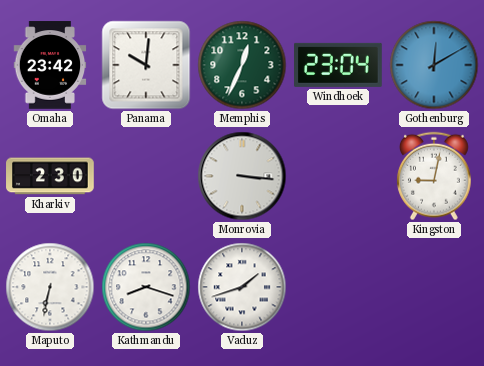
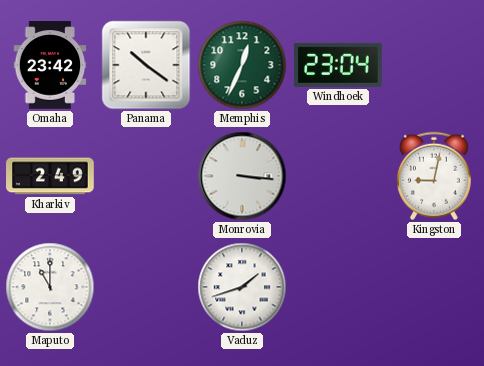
Panama: 10:01 -> 10:21
Gothenburg: 12:10 -> none
Kharkiv: 2:30 -> 2:49
Maputo: 6:32 -> 11:00
Kathmandu: 8:18 -> none
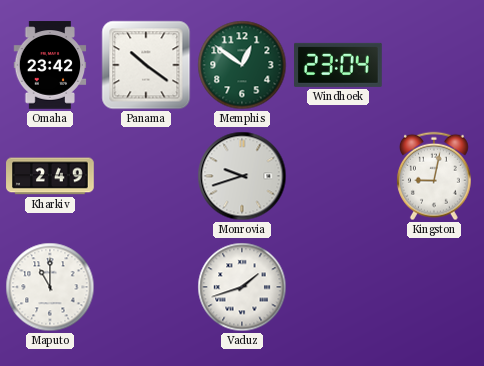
Memphis: 12:34 -> 12:51
Monrovia: 3:16 -> 9:42
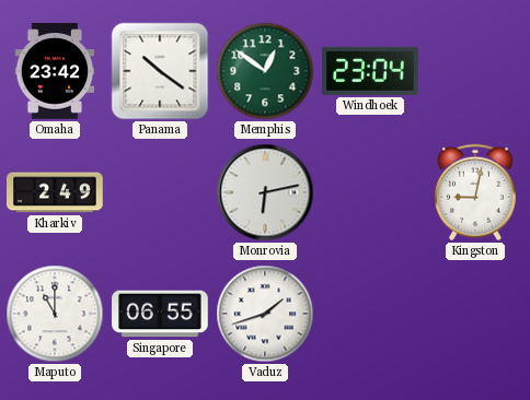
Monrovia: 9:42 -> 6:13
Singapore: none -> 06:55
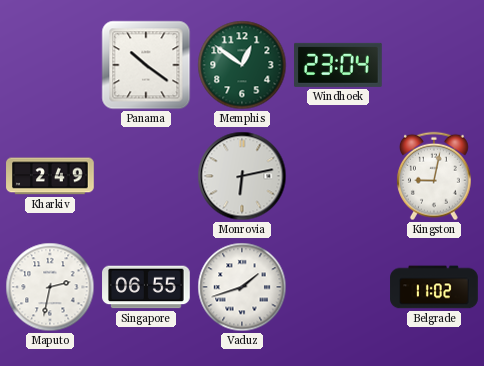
Omaha: 23:42 -> none
Maputo: 11:00 -> 2:32
Belgrade: none -> 11:02
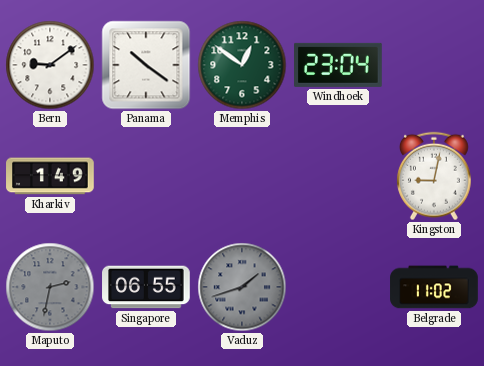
Bern: none -> 9:09
Kharkiv: 2:49 -> 1:49
Monrovia: 6:13 -> none
Maputo dial: white -> grey
Vaduz dial: white -> grey
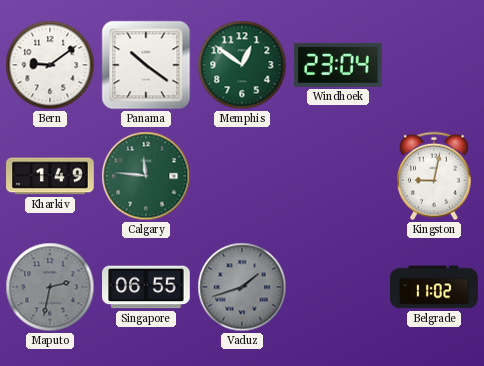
Calgary: none -> 11:46
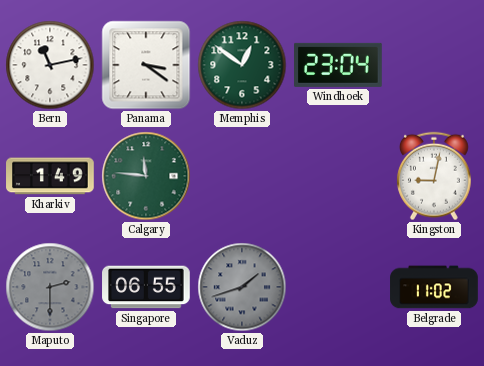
Bern: 9:09 -> 11:13
Panama: 10:21 -> 3:21
Maputo: 2:32 -> 2:30
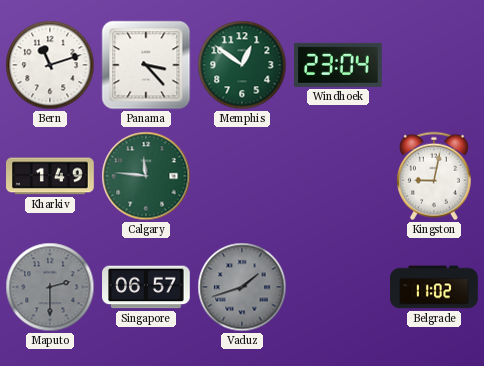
Bern: 11:13 -> 11:12
Panama: 3:21 -> 3:23
Singapore: 06:55 -> 06:57
